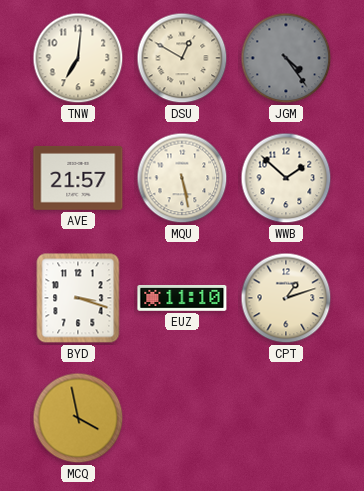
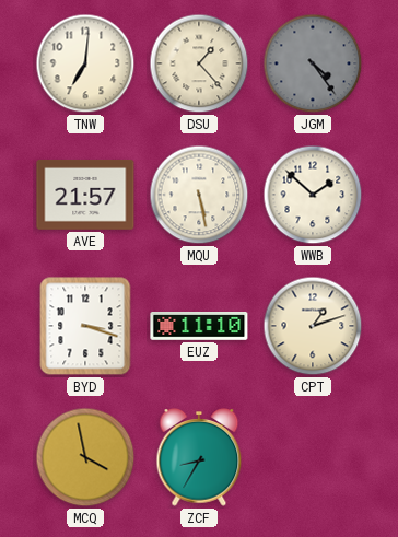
DSU: 12:50 -> 1:23
ZCF: none -> 8:35
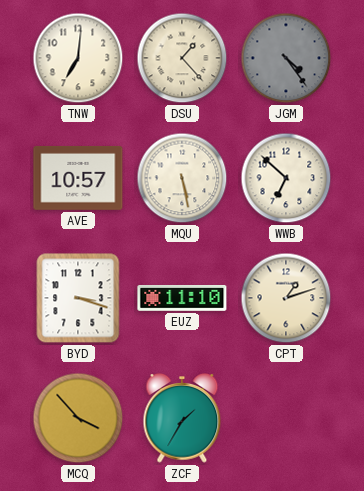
AVE: 21:57 -> 10:57
WWB: 1:52 -> 6:52
MCQ: 3:58 -> 3:53
ZCF: 8:35 -> 1:35
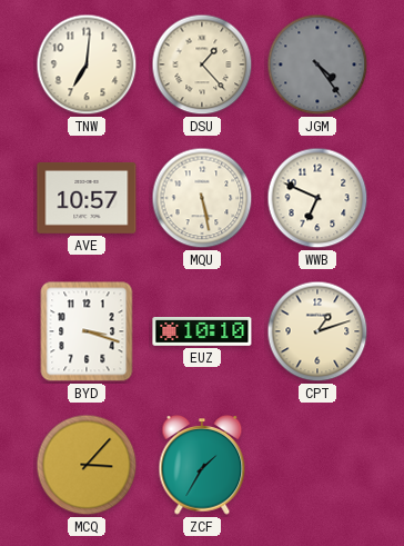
WWB: 6:52 -> 6:49
EUZ: 11:10 -> 10:10
MCQ: 3:53 -> 3:07
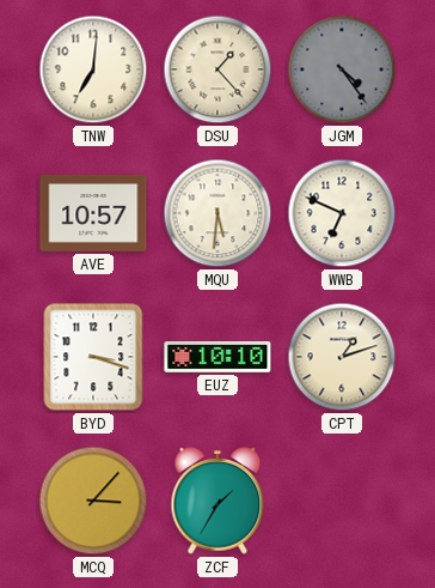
MQU: 5:28 -> 5:31
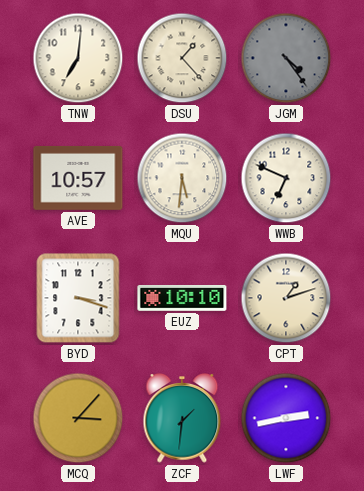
ZCF: 1:35 -> 1:31
LWF: none -> 2:43
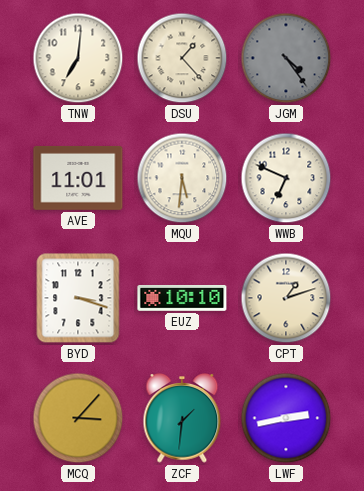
AVE: 10:57 -> 11:01
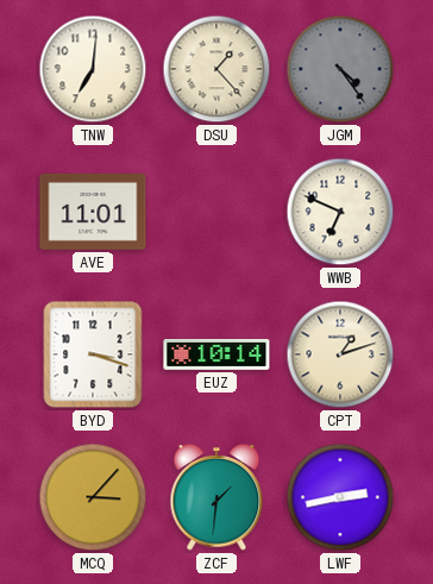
MQU: 5:31 -> none
EUZ: 10:10 -> 10:14
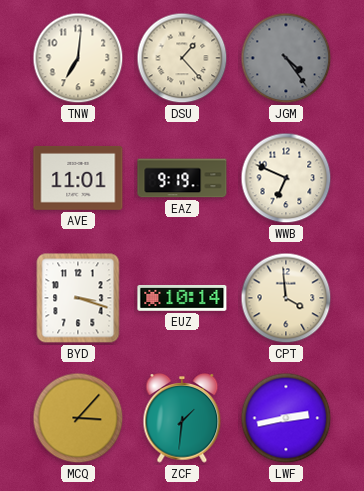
EAZ: none -> 9:19
CPT: 1:12 -> 3:59
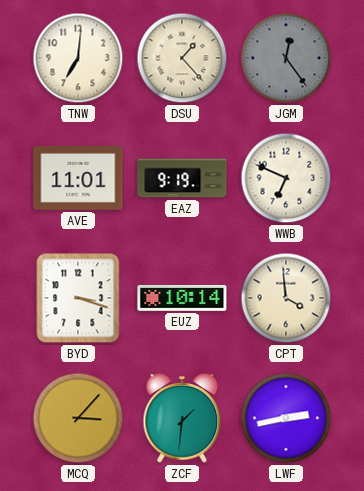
JGM: 4:24 -> 12:24
